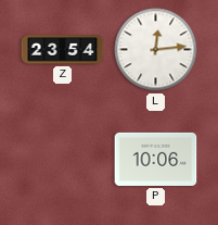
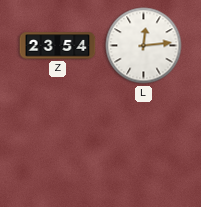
P: 10:06 -> none
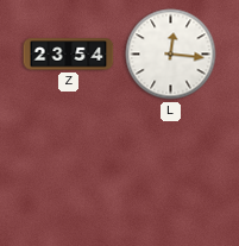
L: 12:14 -> 12:16
